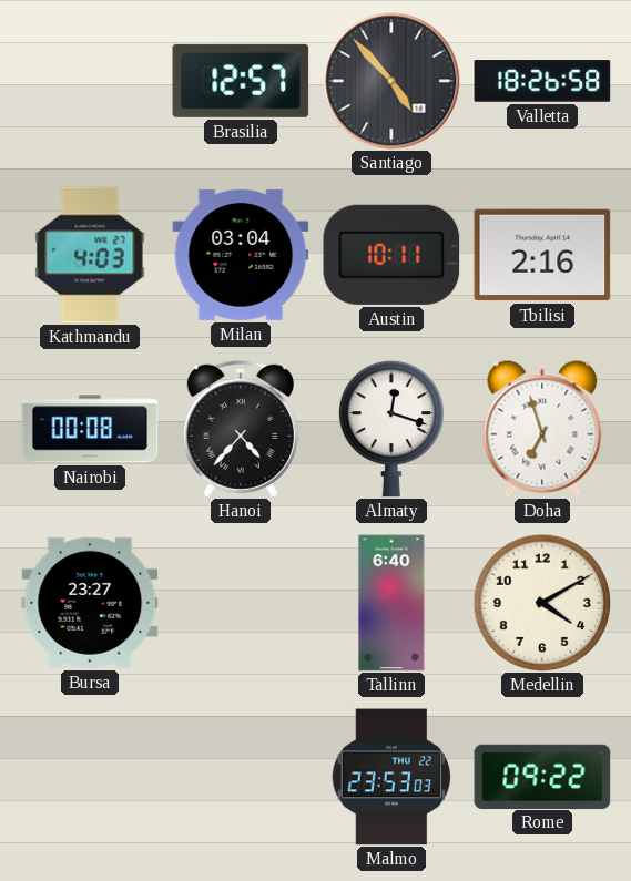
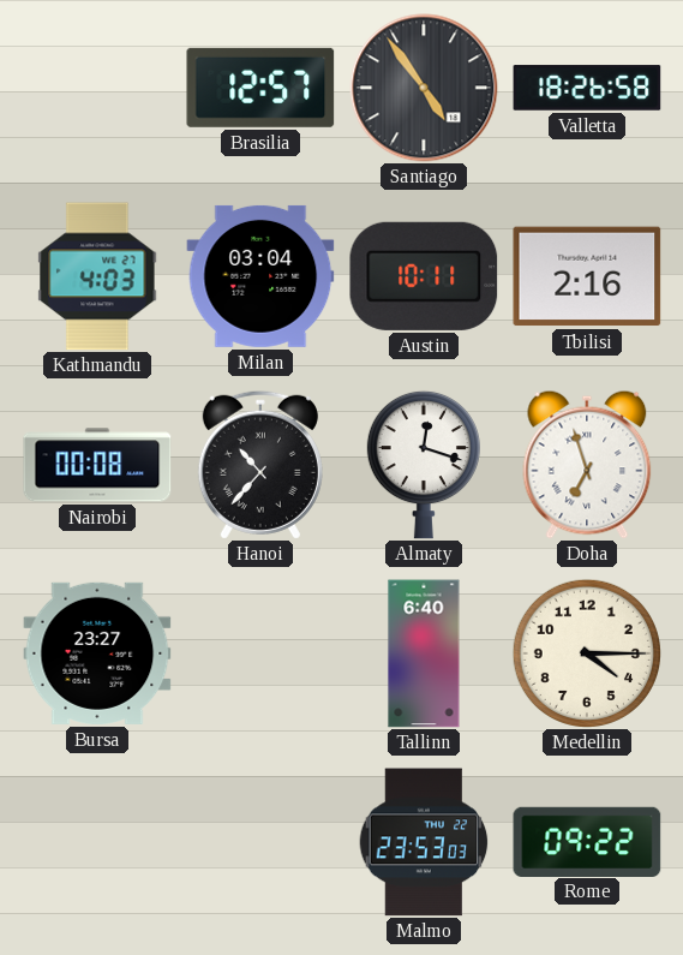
Santiago: 4:53 -> 4:54
Hanoi: 4:37 -> 10:37
Medellin: 4:10 -> 4:15
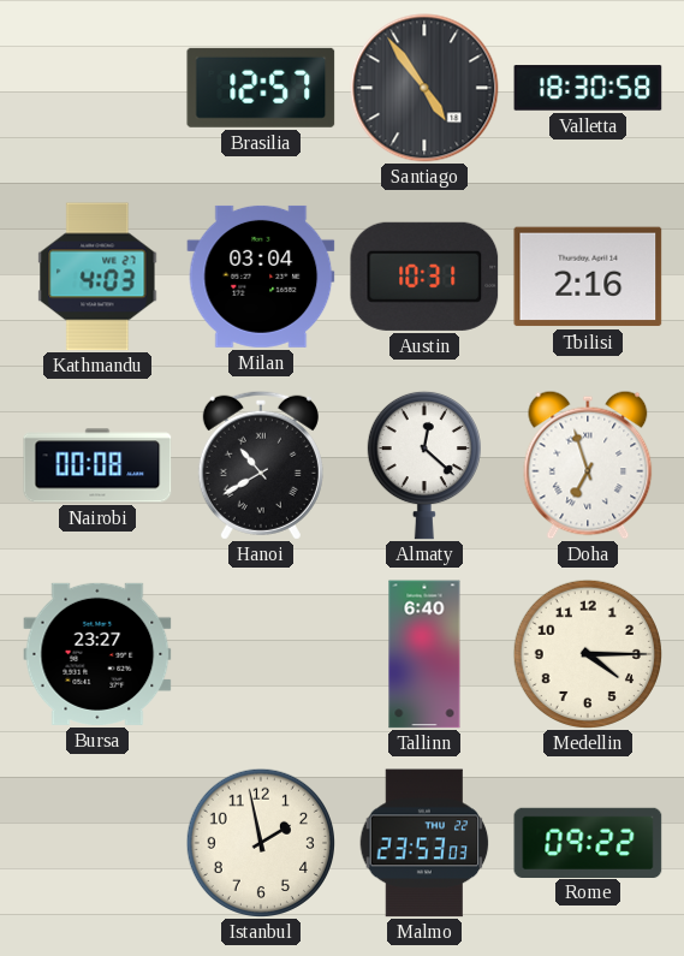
Valletta: 18:26 -> 18:30
Austin: 10:11 -> 10:31
Hanoi: 10:37 -> 10:40
Almaty: 12:18 -> 12:22
Istanbul: none -> 1:58
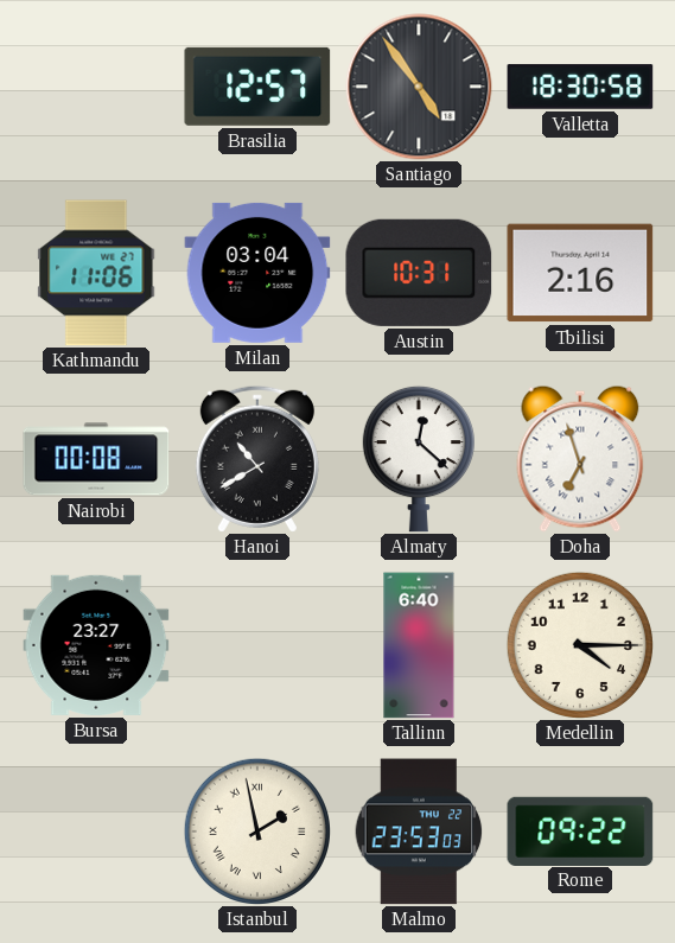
Kathmandu: 4:03 -> 11:06
Istanbul numerals: Arabic -> Roman
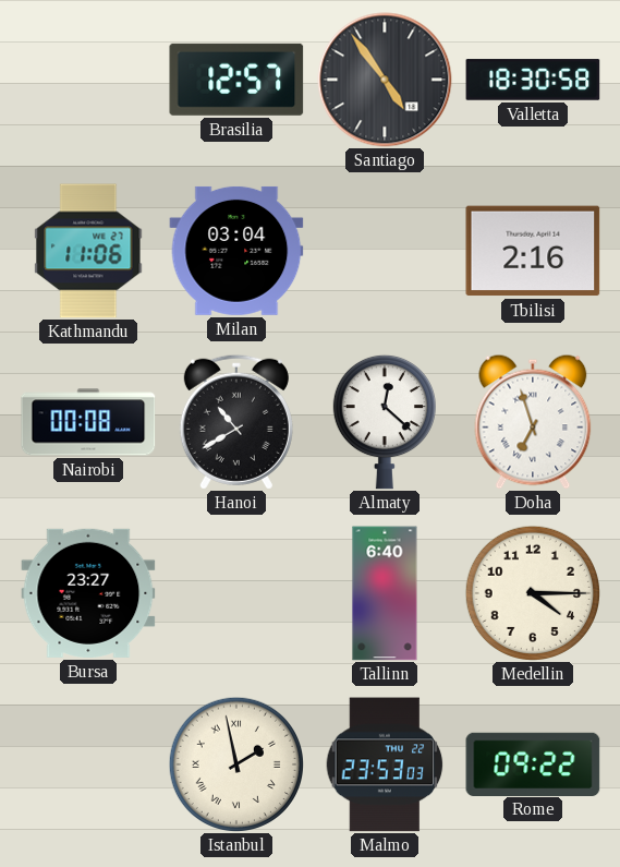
Austin: 10:31 -> none
